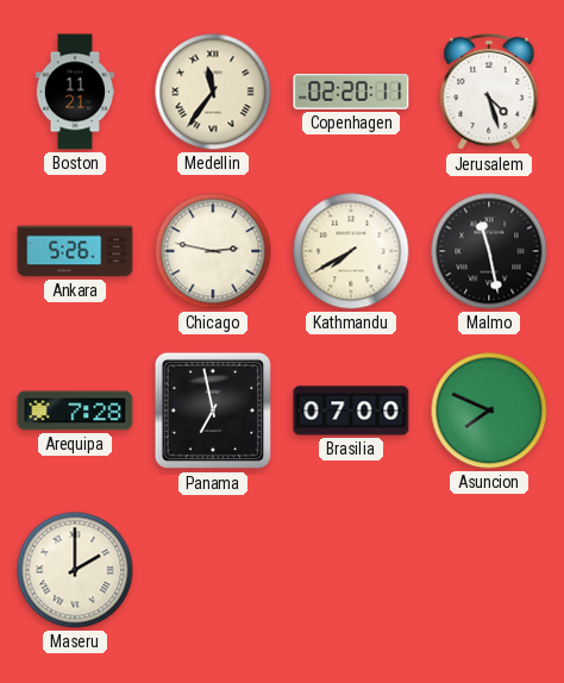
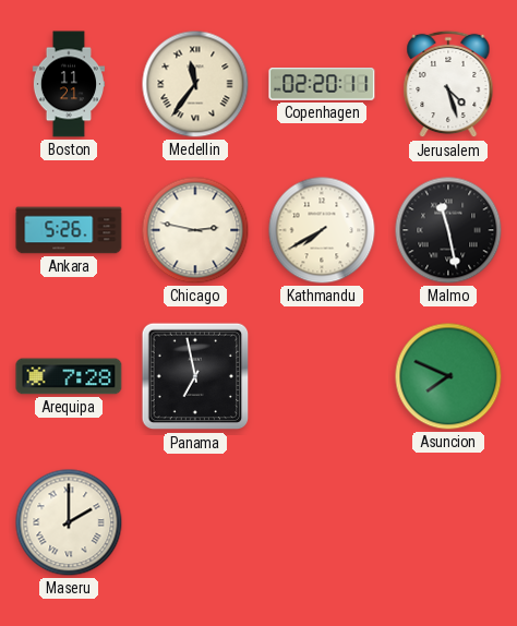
Brasilia: 07:00 -> none
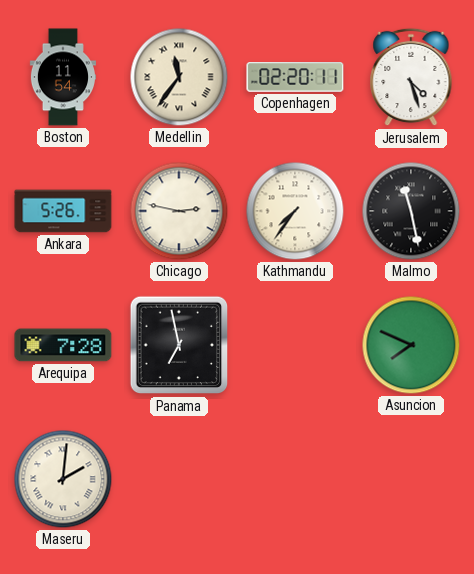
Boston: 11:21 -> 11:54
Kathmandu: 7:40 -> 7:36
Maseru: 2:00 -> 2:01
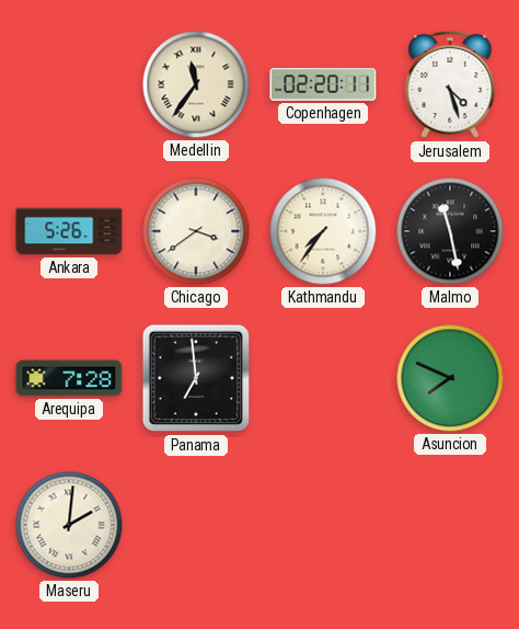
Boston: 11:54 -> none
Chicago: 2:47 -> 3:39
Panama: 6:58 -> 6:59
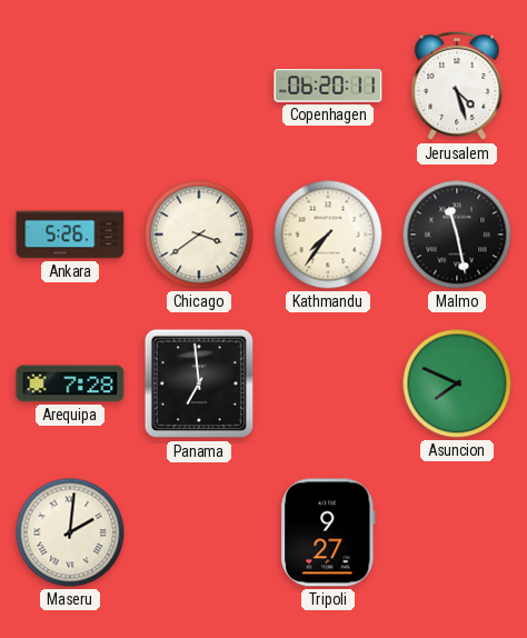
Medellin: 11:36 -> none
Copenhagen: 02:20 -> 06:20
Tripoli: none -> 9:27
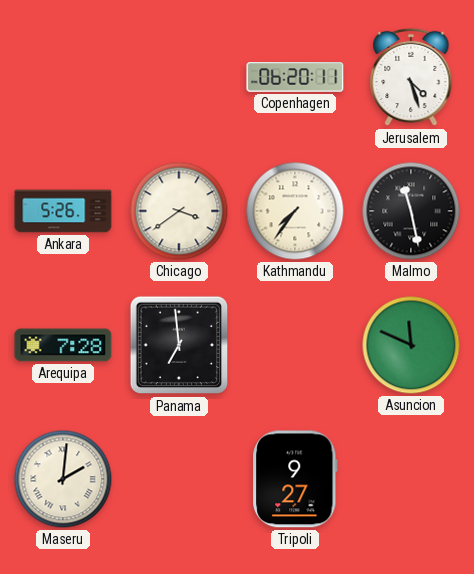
Asuncion: 7:49 -> 11:49
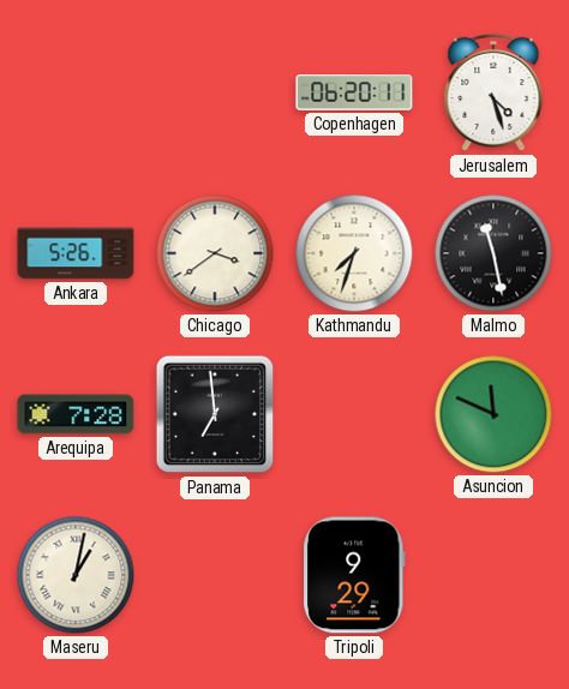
Kathmandu: 7:36 -> 7:33
Maseru: 2:01 -> 1:02
Tripoli: 9:27 -> 9:29
